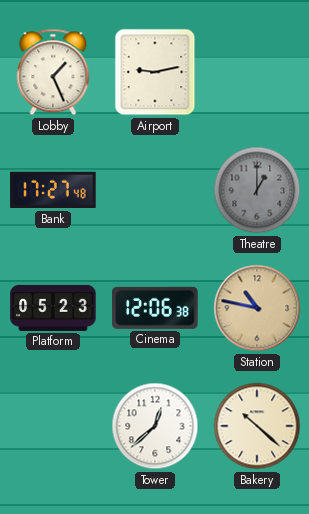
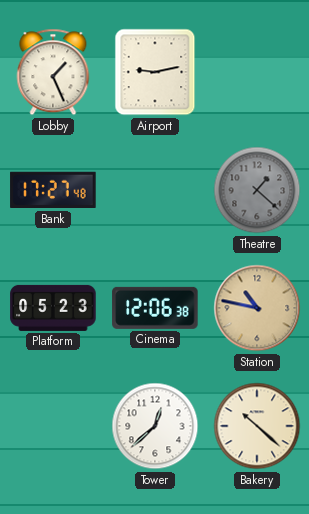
Theatre: 1:00 -> 1:22
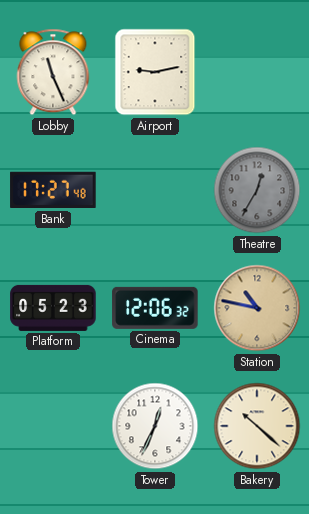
Lobby: 1:26 -> 11:26
Theatre: 1:22 -> 12:35
Cinema: 12:06:38 -> 12:06:32
Tower: 12:38 -> 12:34
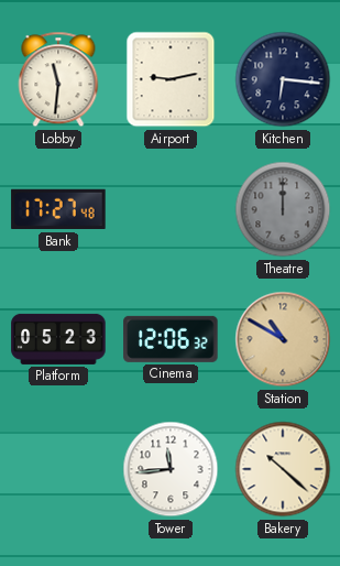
Lobby: 11:26 -> 11:31
Kitchen: none -> 6:16
Theatre: 12:35 -> 12:00
Station: 10:47 -> 10:50
Tower: 12:34 -> 11:44
